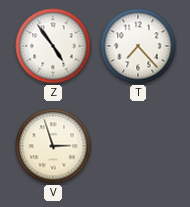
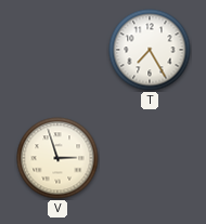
Z: 4:54 -> none
T: 7:23 -> 7:25
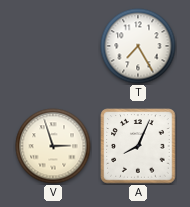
A: none -> 8:04
